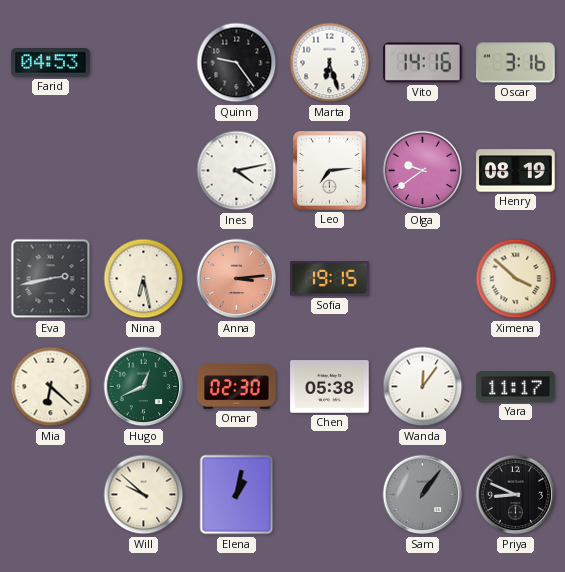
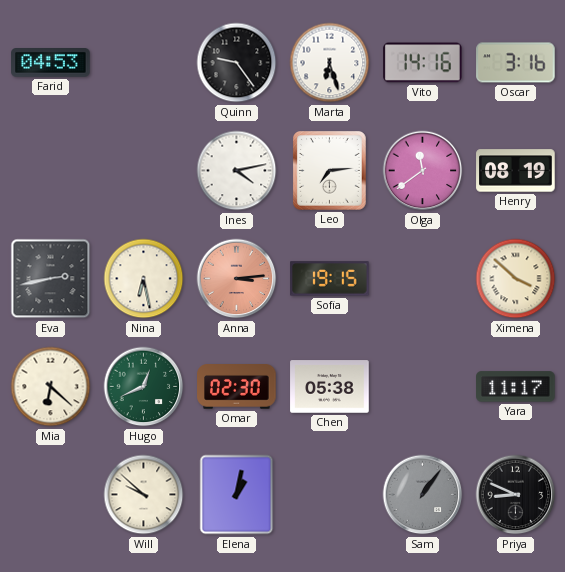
Olga: 9:39 -> 11:39
Wanda: 12:06 -> none
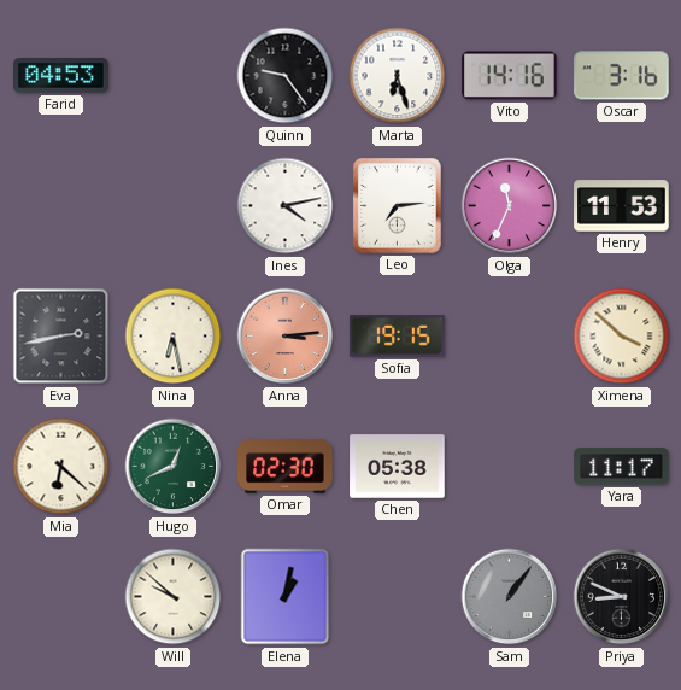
Olga: 11:39 -> 11:34
Henry: 08:19 -> 11:53
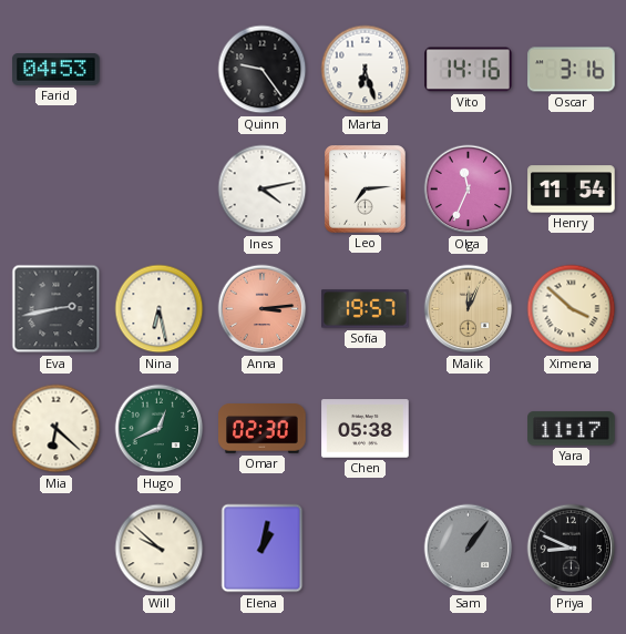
Henry: 11:53 -> 11:54
Sofia: 19:15 -> 19:57
Malik: none -> 12:04
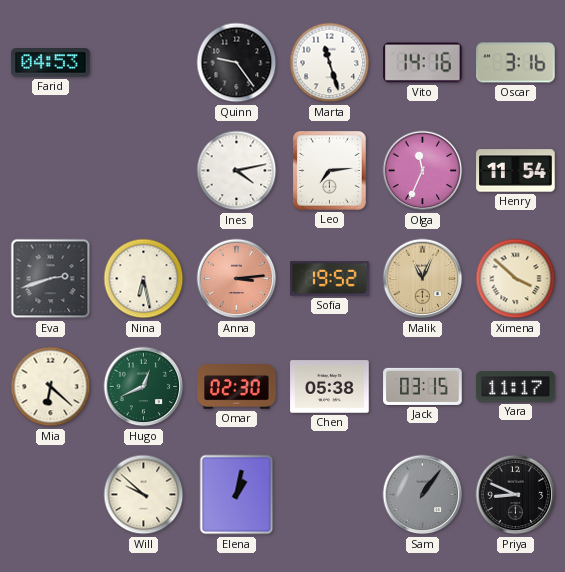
Marta: 6:27 -> 11:27
Eva: 2:43 -> 2:42
Sofia: 19:57 -> 19:52
Malik: 12:04 -> 11:04
Jack: none -> 03:15
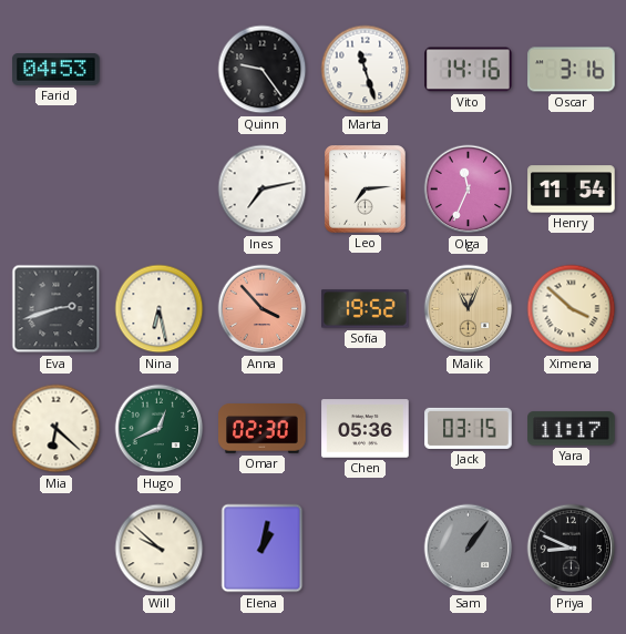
Ines: 4:13 -> 7:13
Anna: 3:14 -> 3:53
Chen: 05:38 -> 05:36
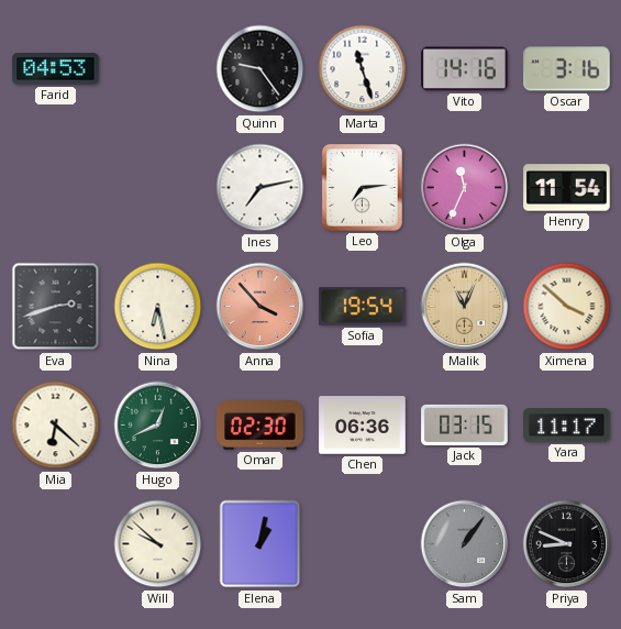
Sofia: 19:52 -> 19:54
Chen: 05:36 -> 06:36
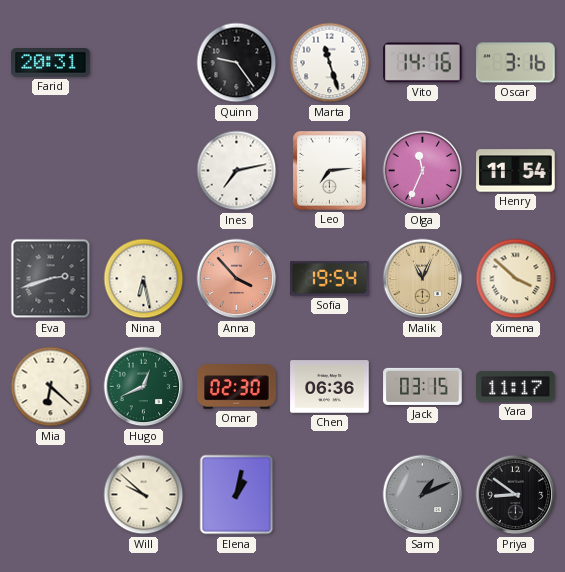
Farid: 04:53 -> 20:31
Sam: 1:06 -> 1:11
Priya: 8:49 -> 8:51
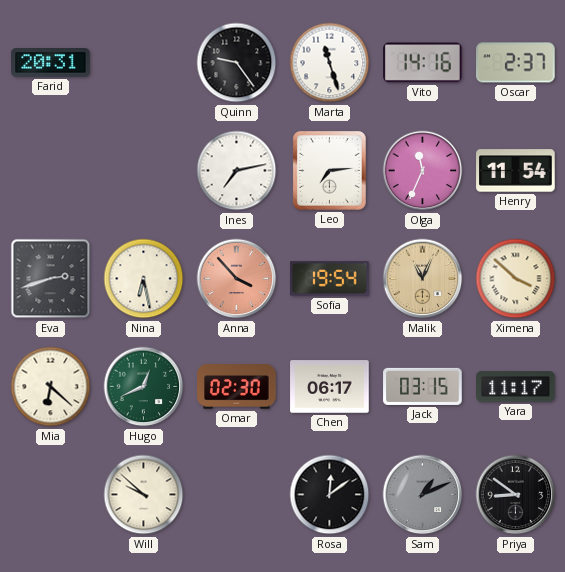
Oscar: 3:16 -> 2:37
Chen: 06:36 -> 06:17
Elena: 1:02 -> none
Rosa: none -> 12:09
